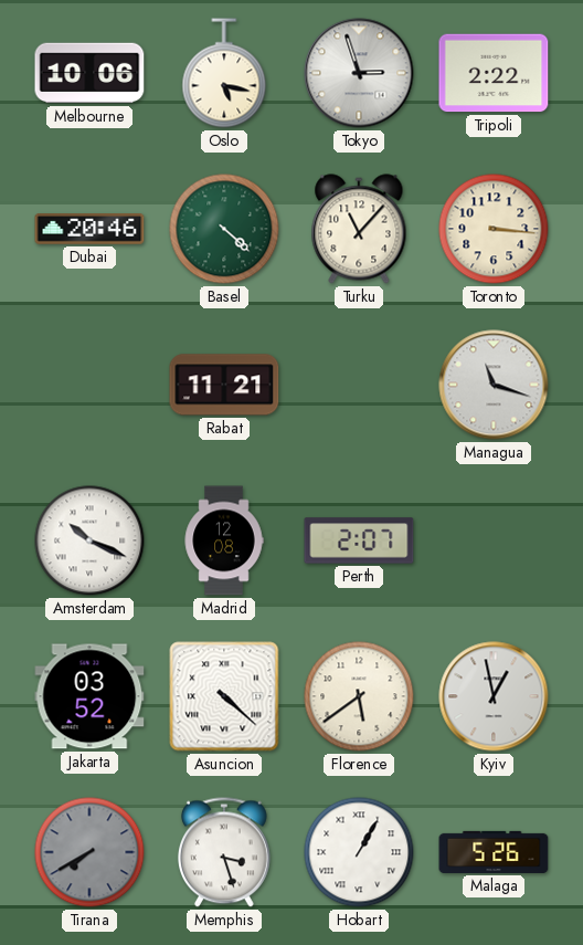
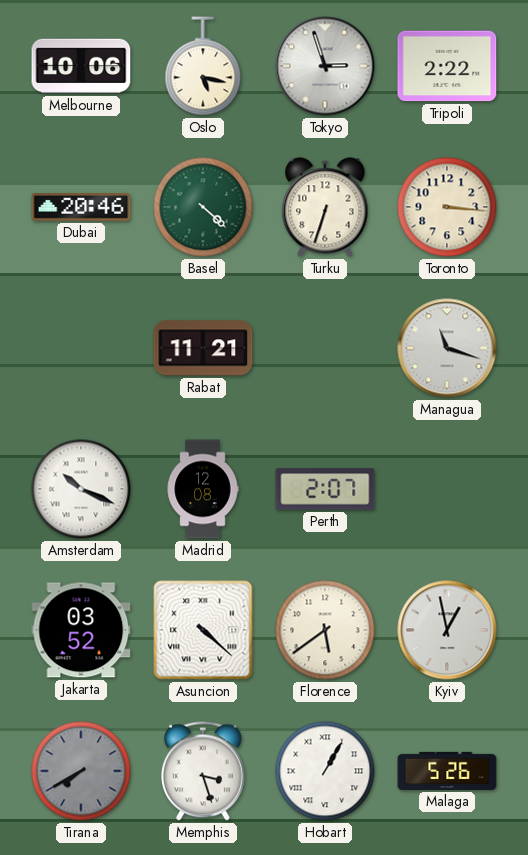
Turku: 11:07 -> 6:33
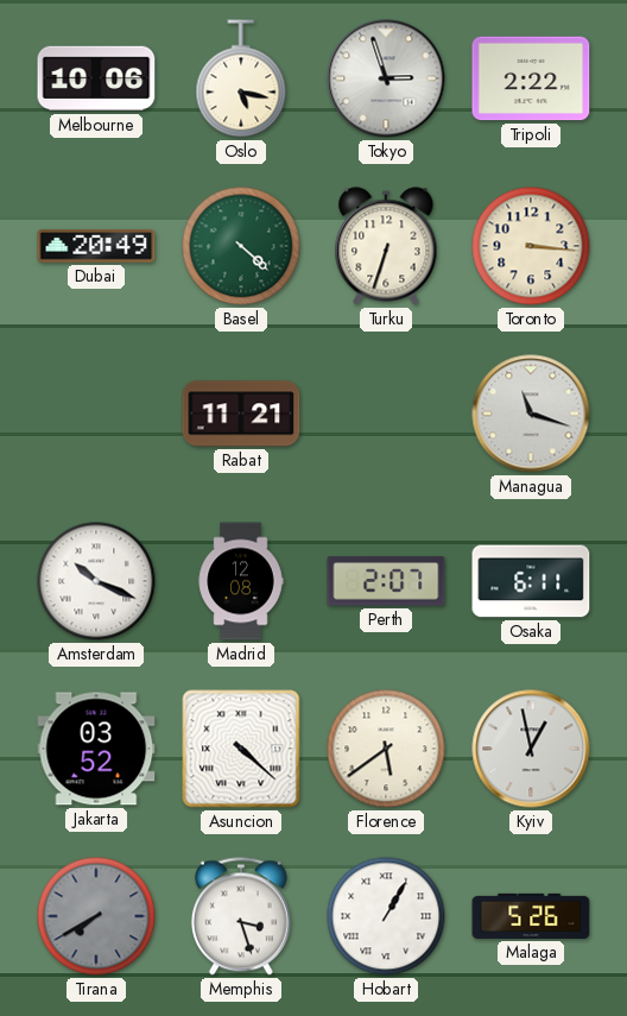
Dubai: 20:46 -> 20:49
Osaka: none -> 6:11
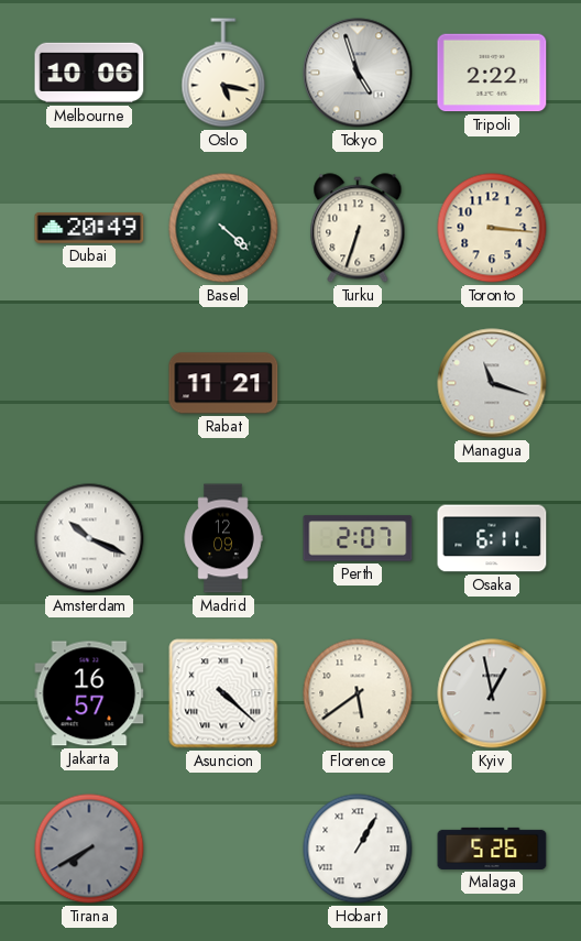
Tokyo: 2:57 -> 4:57
Madrid: 12:08 -> 12:09
Jakarta: 03:52 -> 16:57
Memphis: 3:27 -> none
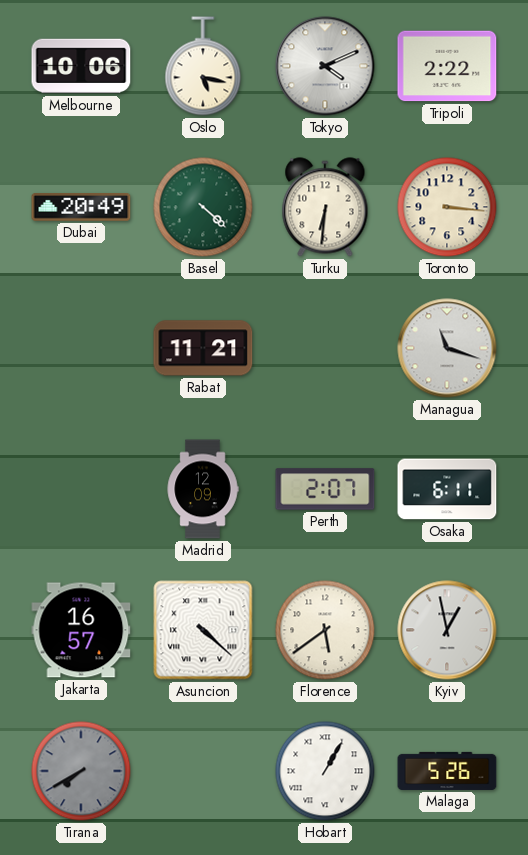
Tokyo: 4:57 -> 4:11
Turku: 6:33 -> 6:31
Amsterdam: 10:19 -> none
